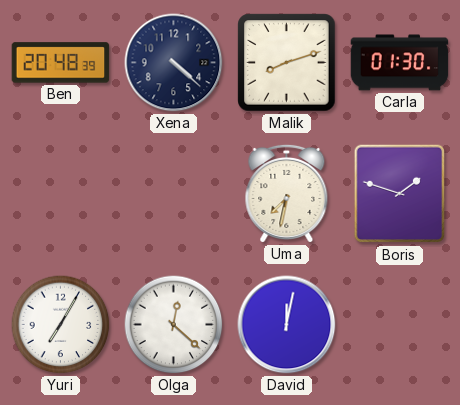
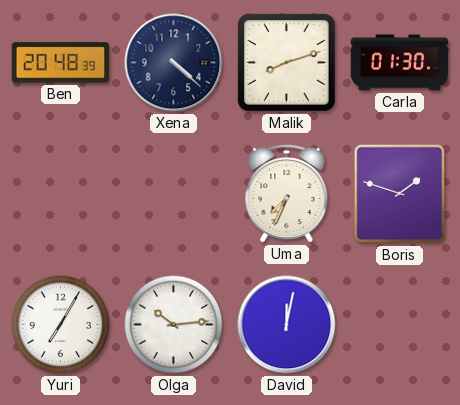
Uma: 7:32 -> 7:34
Olga: 12:22 -> 10:14
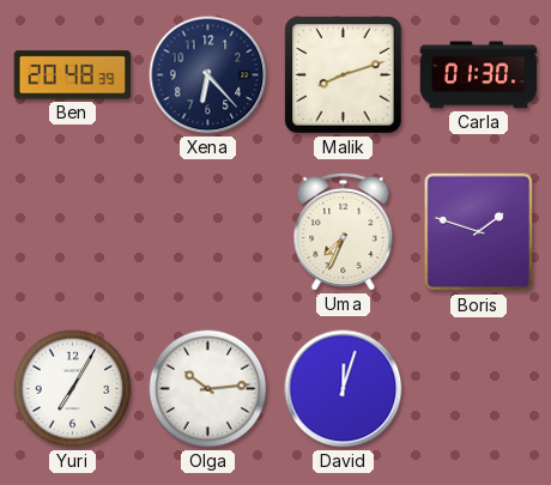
Xena: 4:22 -> 6:23
David: 12:02 -> 12:03
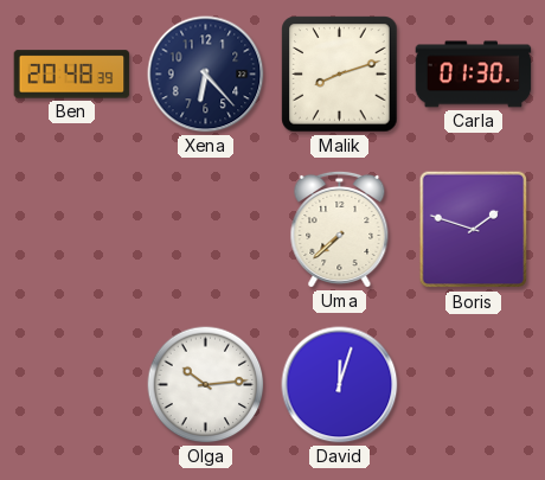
Uma: 7:34 -> 7:38
Yuri: 7:05 -> none
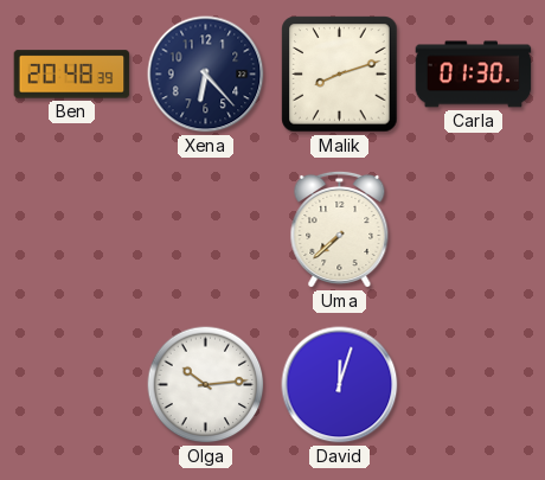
Boris: 1:48 -> none
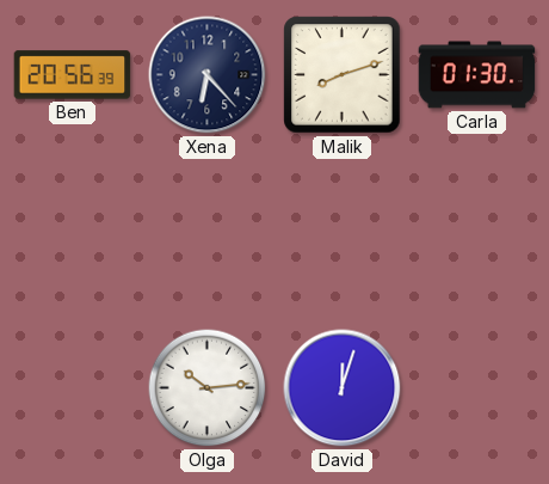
Ben: 20:48 -> 20:56
Uma: 7:38 -> none
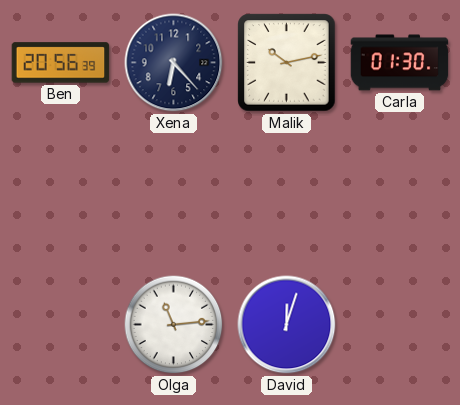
Malik: 8:12 -> 10:13
Olga: 10:14 -> 11:14
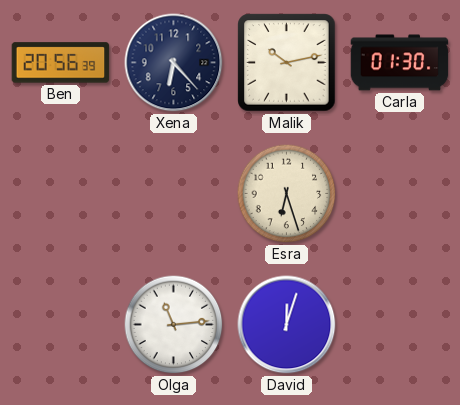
Esra: none -> 6:27
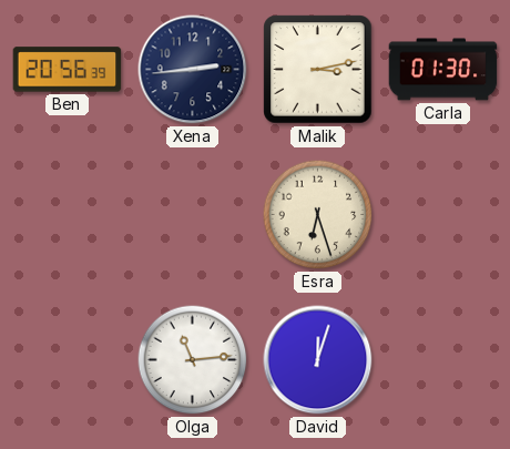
Xena: 6:23 -> 2:44
Malik: 10:13 -> 3:13
